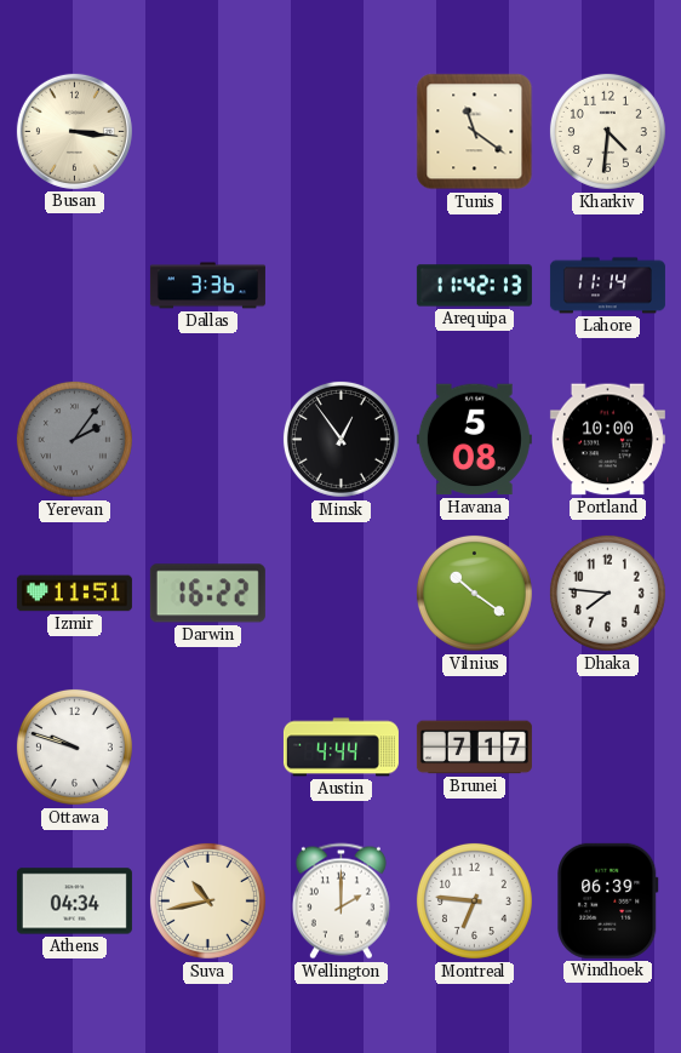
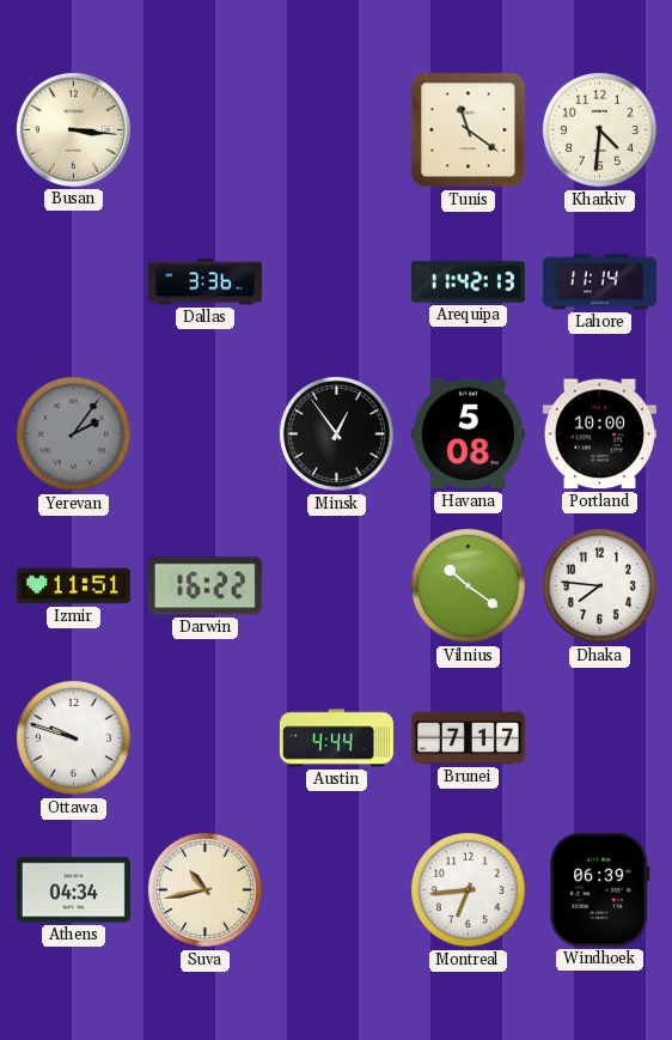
Wellington: 2:00 -> none
Montreal: 6:46 -> 6:44
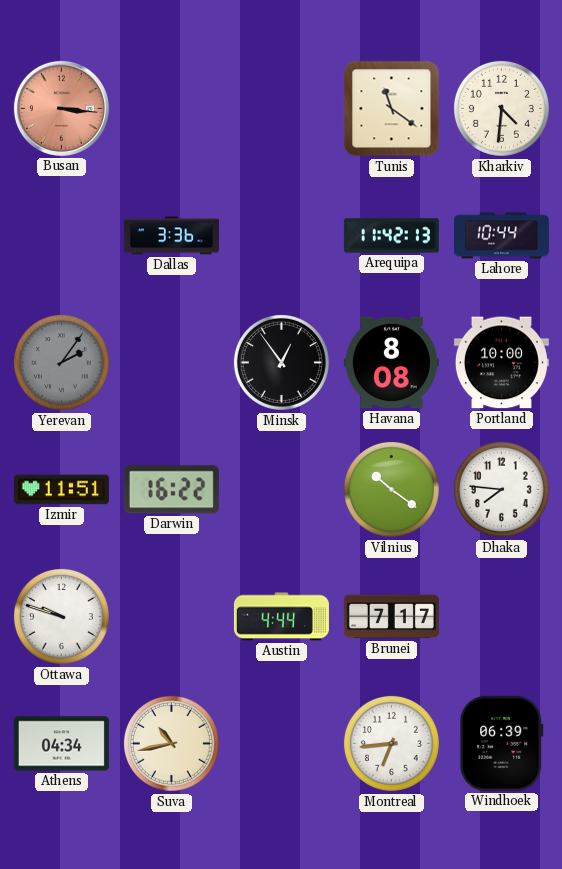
Busan dial: cream -> salmon
Lahore: 11:14 -> 10:44
Havana: 5:08 -> 8:08
